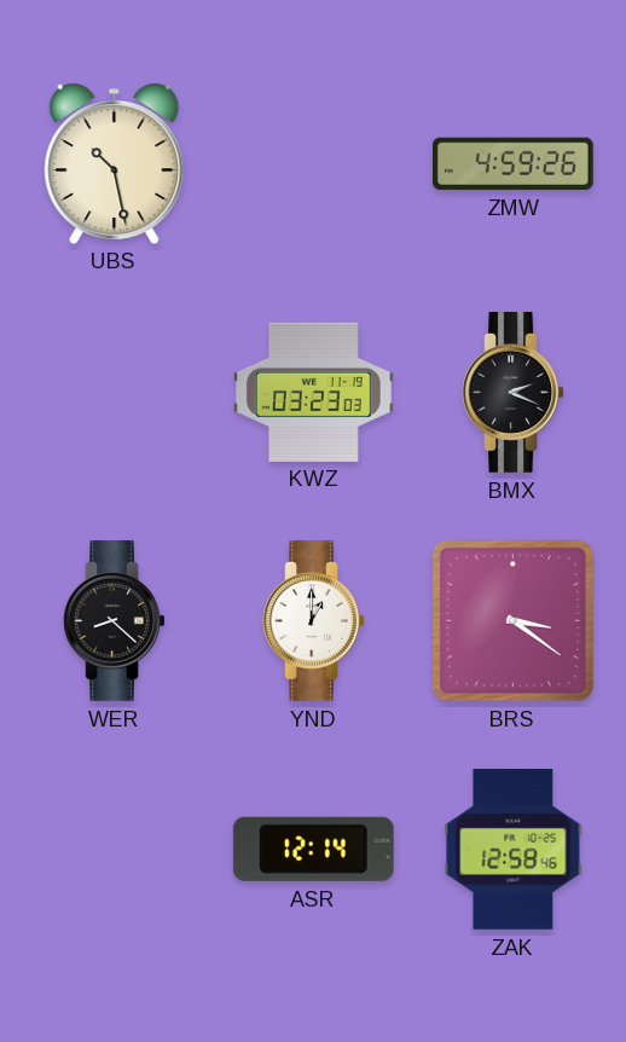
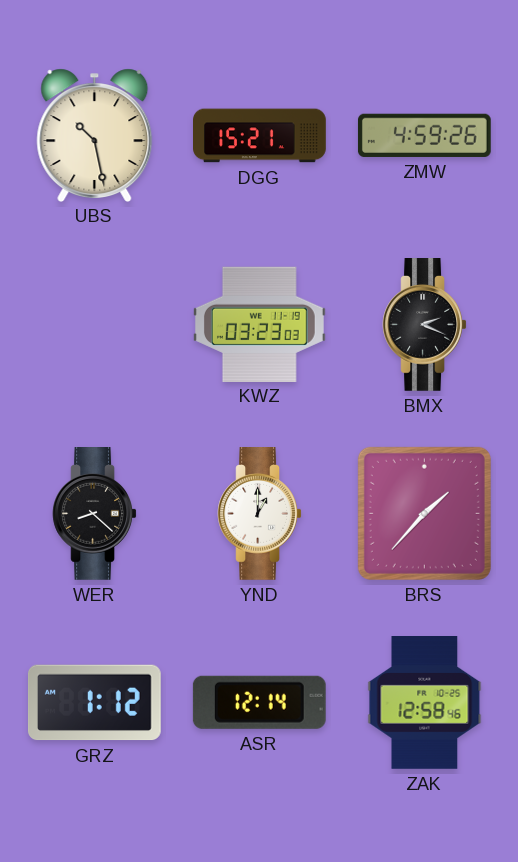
DGG: none -> 15:21
BRS: 3:21 -> 1:37
GRZ: none -> 1:12
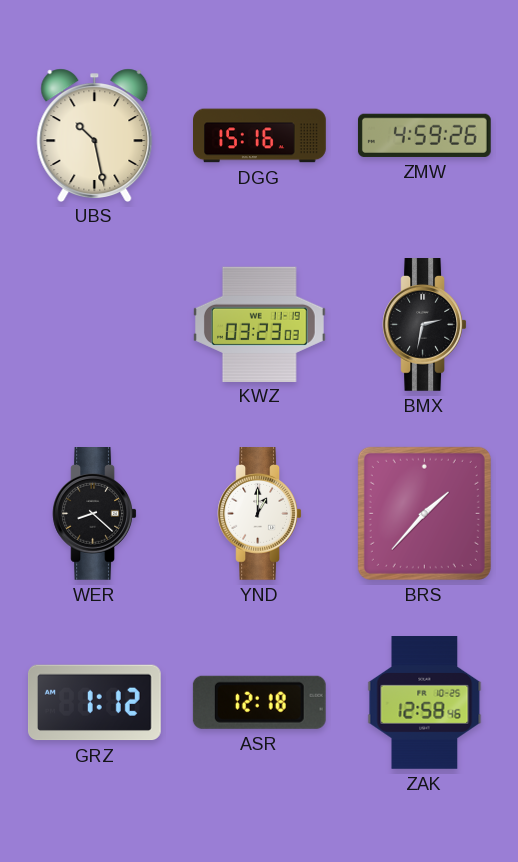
DGG: 15:21 -> 15:16
BMX: 2:19 -> 2:32
ASR: 12:14 -> 12:18
